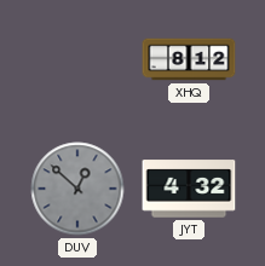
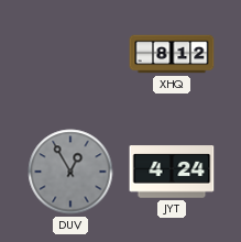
DUV: 12:52 -> 12:55
JYT: 4:32 -> 4:24
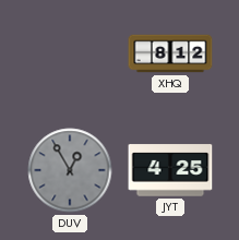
JYT: 4:24 -> 4:25
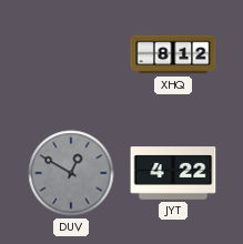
DUV: 12:55 -> 12:50
JYT: 4:25 -> 4:22
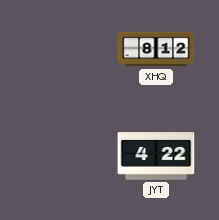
DUV: 12:50 -> none
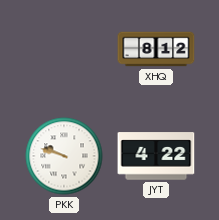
PKK: none -> 9:48
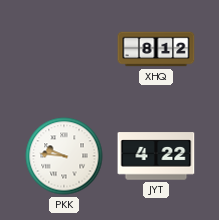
PKK: 9:48 -> 9:46
